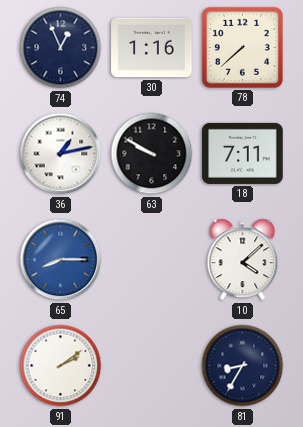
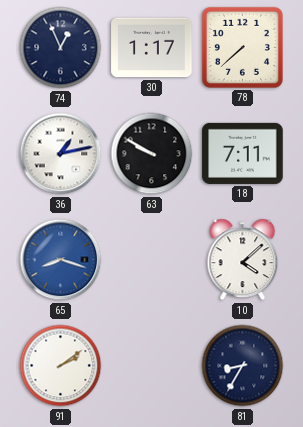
30: 1:16 -> 1:17
65: 8:15 -> 8:18
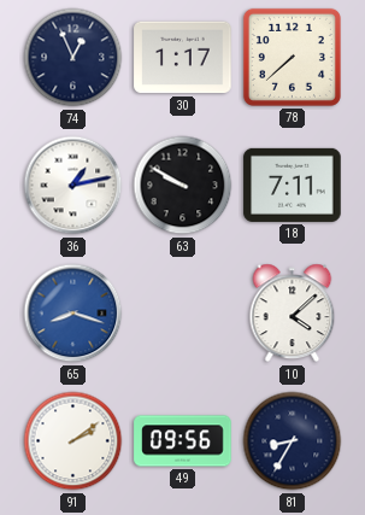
49: none -> 09:56
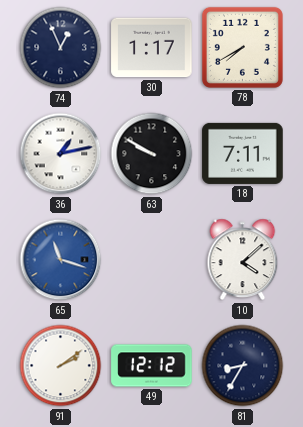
78: 7:38 -> 7:40
65: 8:18 -> 11:18
49: 09:56 -> 12:12
